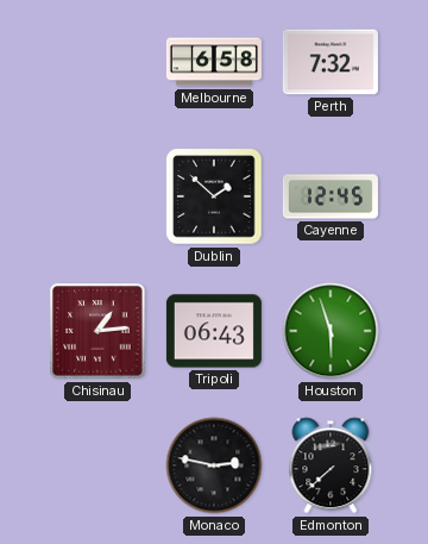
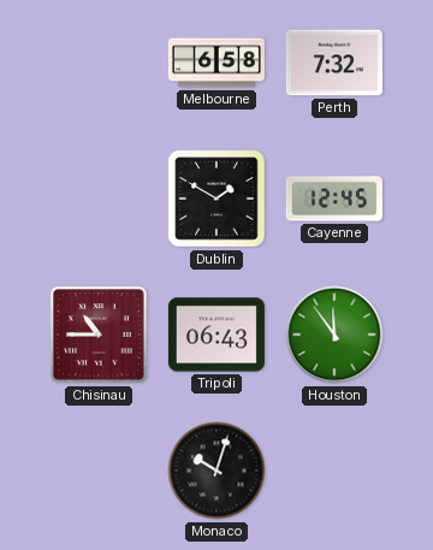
Dublin: 1:52 -> 1:50
Chisinau: 1:14 -> 10:45
Houston: 5:57 -> 11:54
Monaco: 2:47 -> 10:03
Edmonton: 7:38 -> none
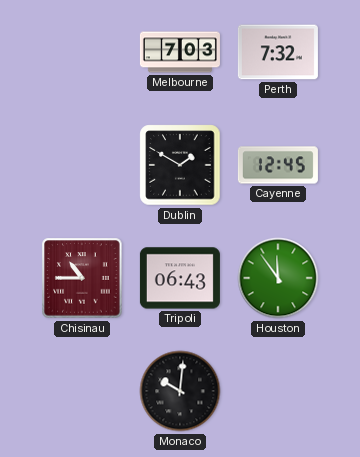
Melbourne: 6:58 -> 7:03
Monaco: 10:03 -> 10:01
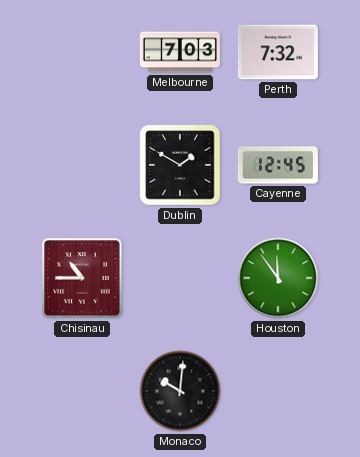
Tripoli: 06:43 -> none
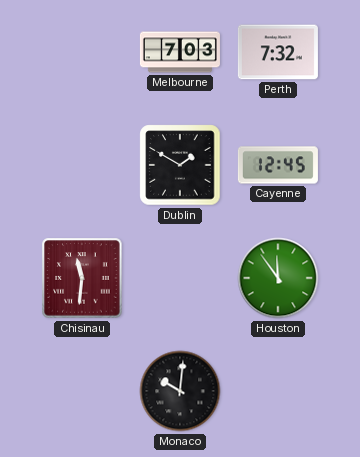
Chisinau: 10:45 -> 11:31
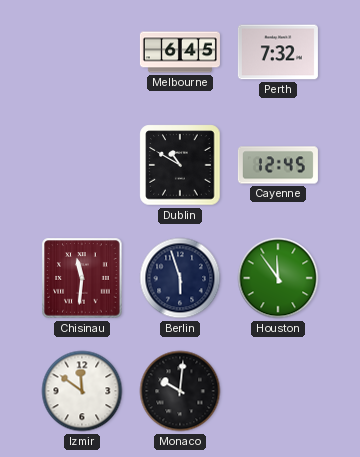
Melbourne: 7:03 -> 6:45
Dublin: 1:50 -> 10:50
Berlin: none -> 5:57
Izmir: none -> 11:51
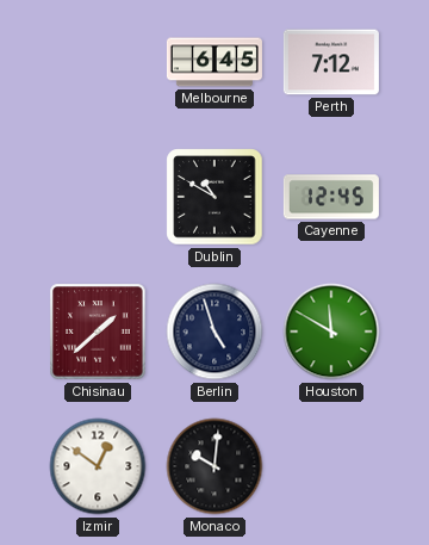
Perth: 7:32 -> 7:12
Chisinau: 11:31 -> 1:38
Berlin: 5:57 -> 4:57
Houston: 11:54 -> 11:50
Izmir: 11:51 -> 12:51
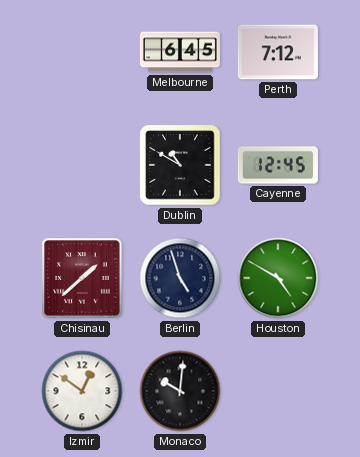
Houston: 11:50 -> 4:50
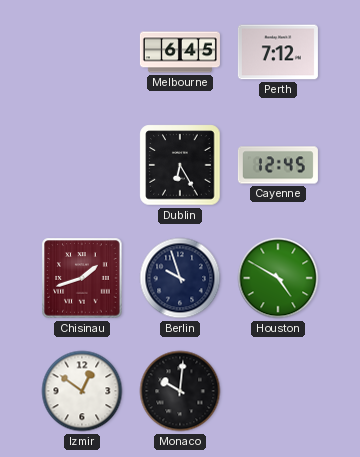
Dublin: 10:50 -> 6:25
Chisinau: 1:38 -> 1:42
Berlin: 4:57 -> 9:57
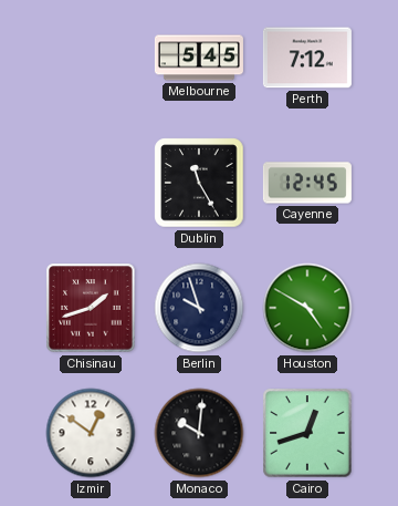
Melbourne: 6:45 -> 5:45
Dublin: 6:25 -> 11:25
Cairo: none -> 12:42
